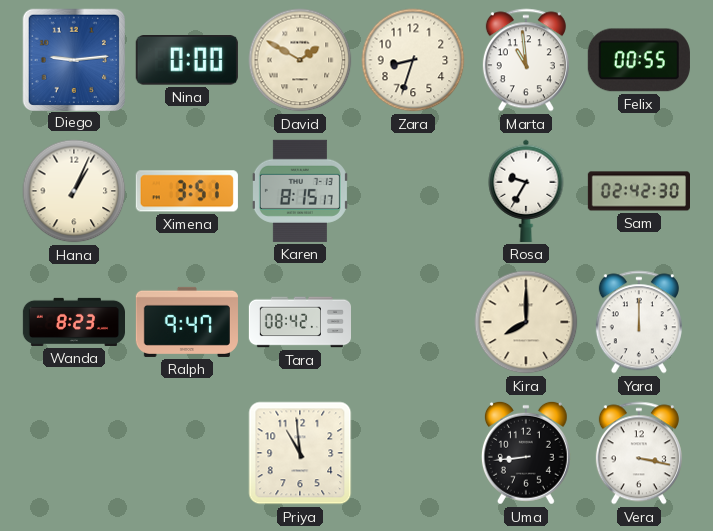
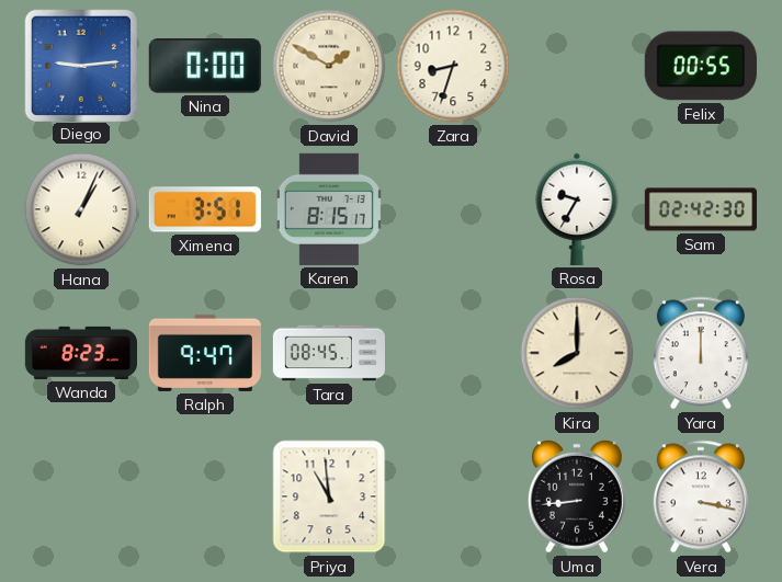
Marta: 10:59 -> none
Tara: 08:42 -> 08:45
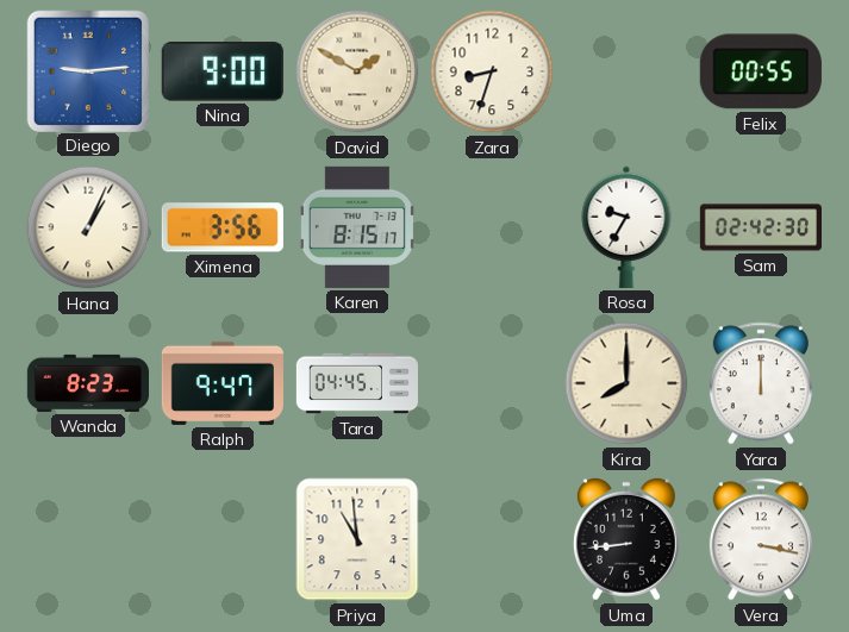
Nina: 0:00 -> 9:00
Ximena: 3:51 -> 3:56
Tara: 08:45 -> 04:45
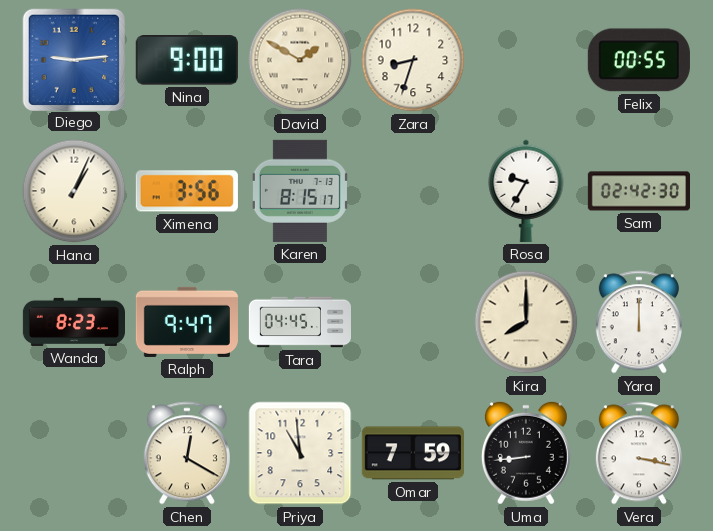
Chen: none -> 12:20
Omar: none -> 7:59
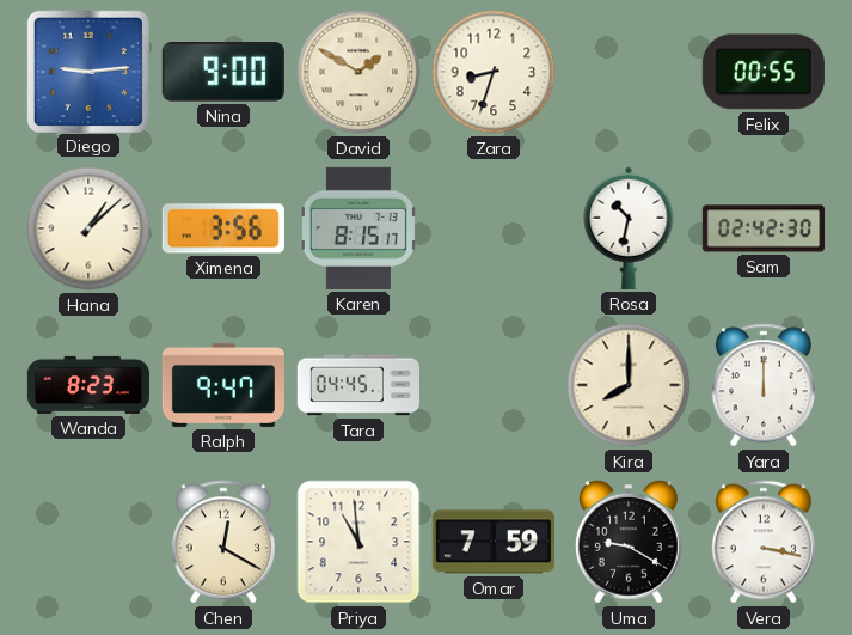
Hana: 1:04 -> 1:08
Rosa: 9:35 -> 10:32
Uma: 8:44 -> 9:20
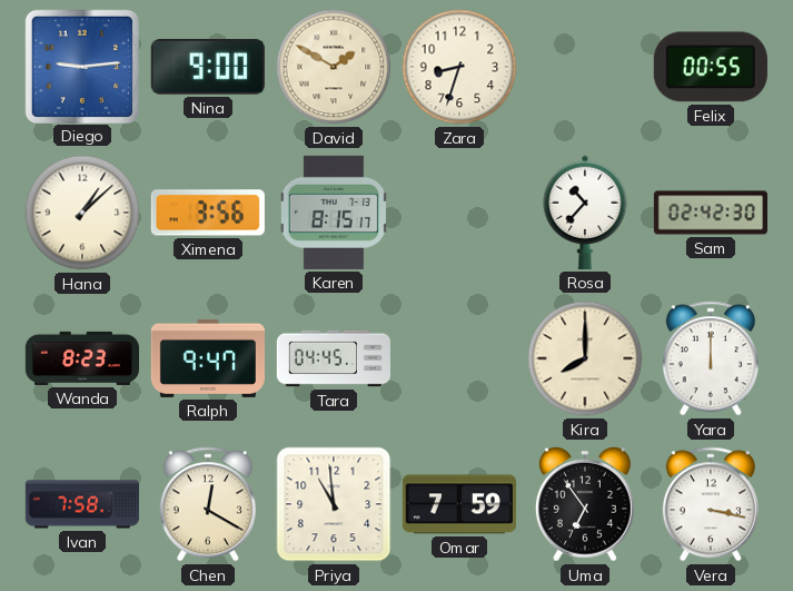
Rosa: 10:32 -> 10:37
Ivan: none -> 7:58
Uma: 9:20 -> 6:54
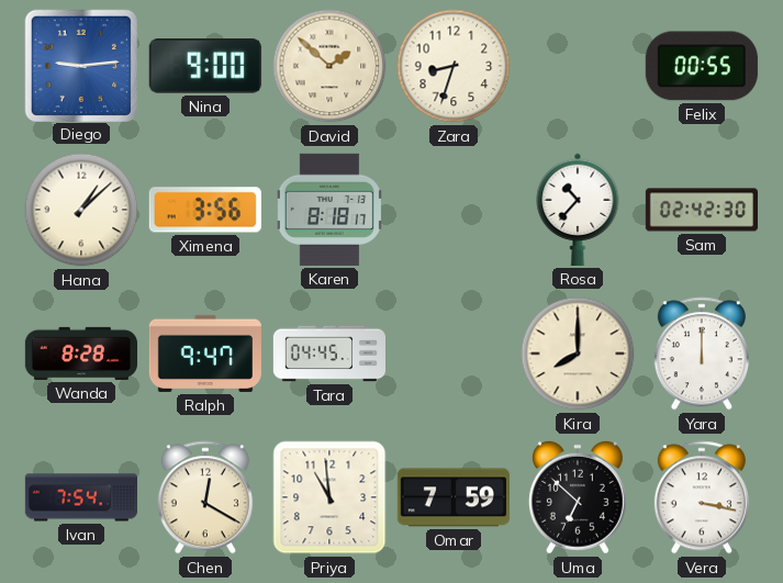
David: 1:50 -> 1:52
Karen: 8:15 -> 8:18
Wanda: 8:23 -> 8:28
Ivan: 7:58 -> 7:54
Uma: 6:54 -> 6:52
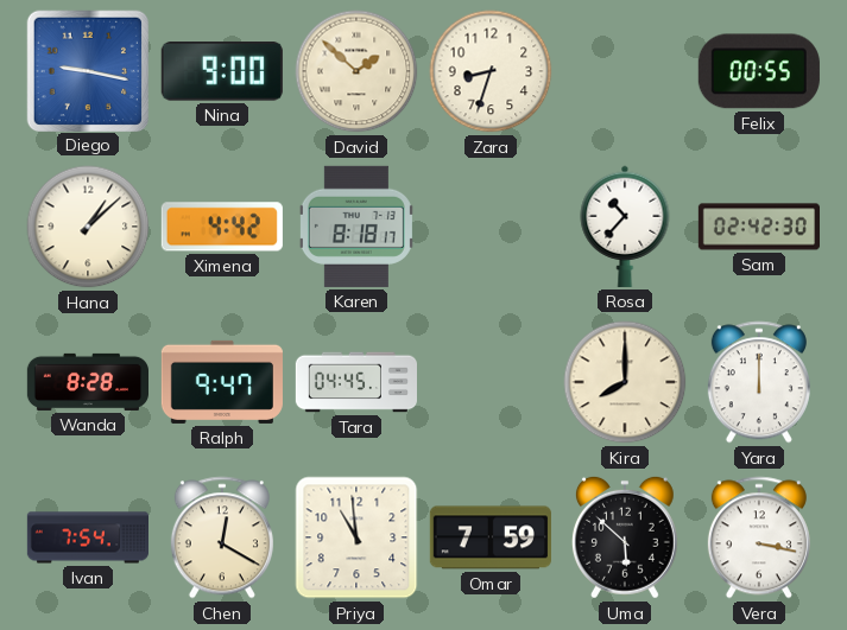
Diego: 9:14 -> 9:17
Ximena: 3:56 -> 4:42
Uma: 6:52 -> 5:52
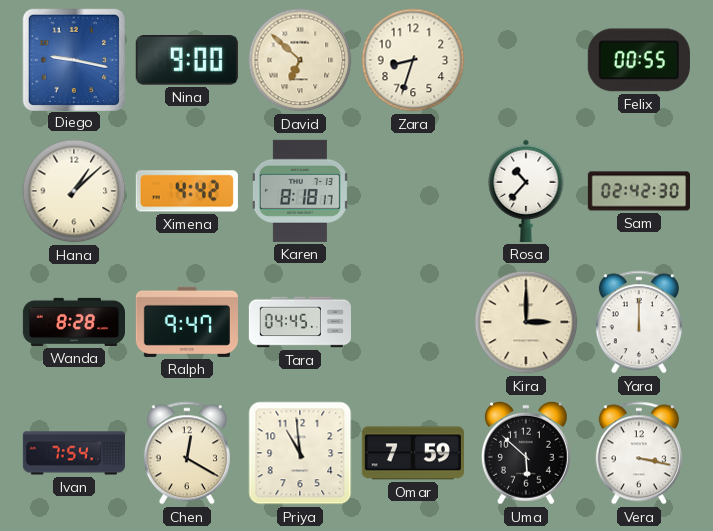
David: 1:52 -> 6:52
Kira: 8:00 -> 3:00
